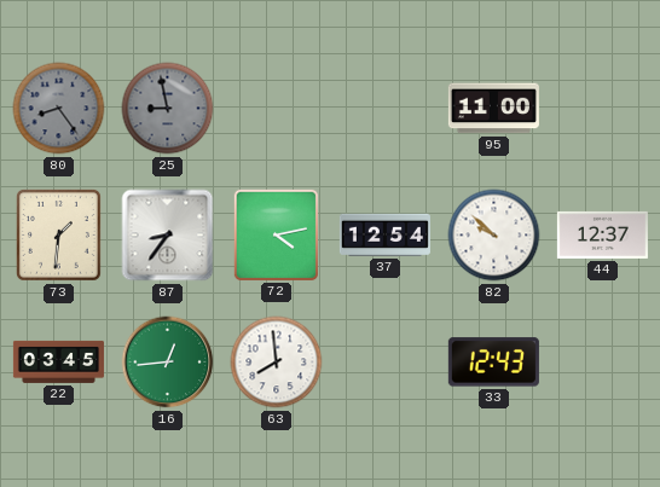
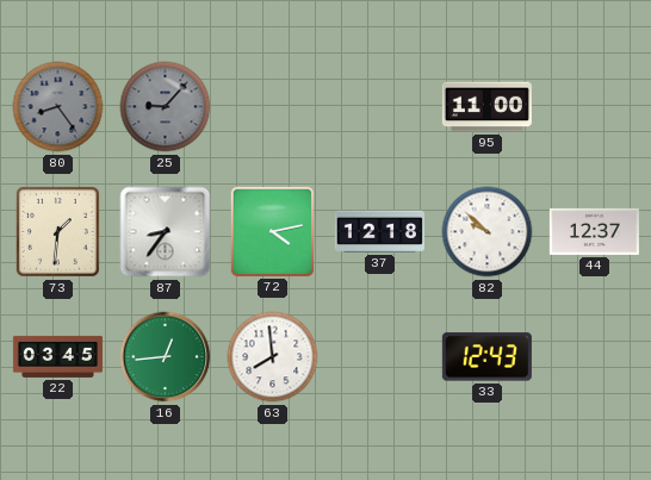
25: 8:58 -> 9:07
37: 12:54 -> 12:18
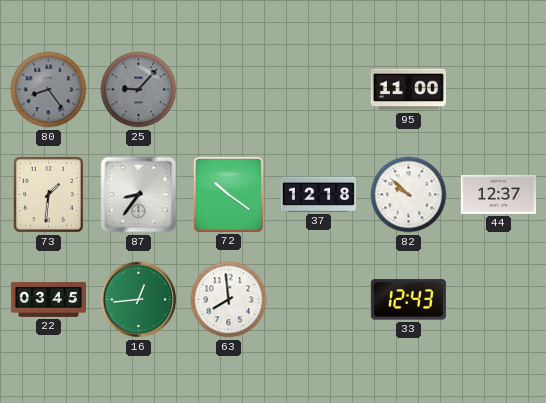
72: 4:13 -> 10:21
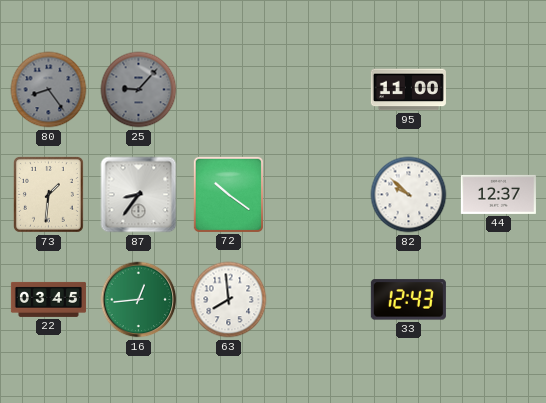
37: 12:18 -> none
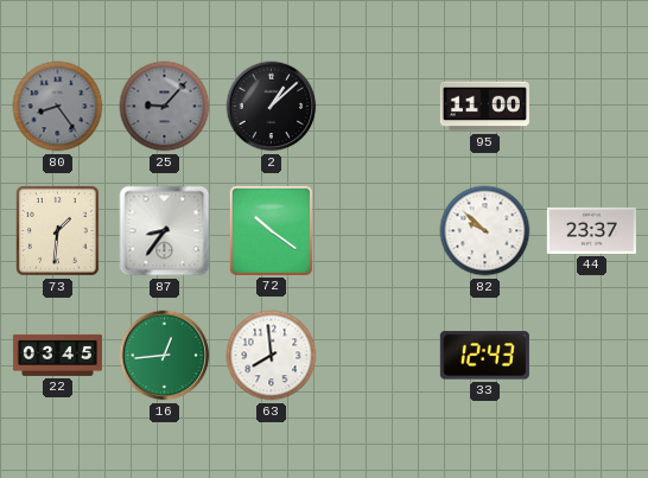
2: none -> 1:08
44: 12:37 -> 23:37
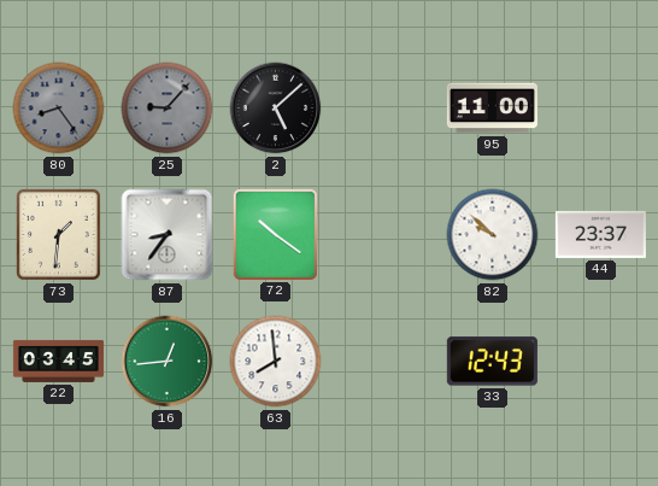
2: 1:08 -> 5:08
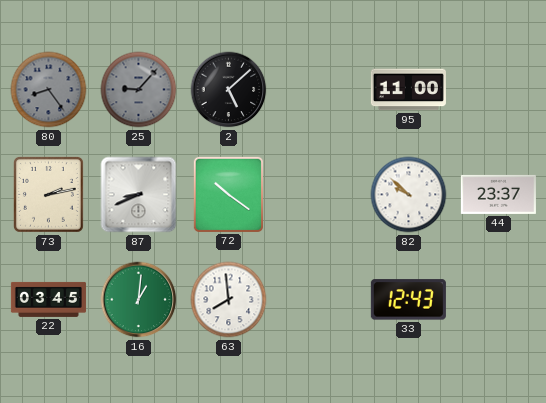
73: 1:31 -> 2:13
87: 8:36 -> 8:41
16: 12:44 -> 1:01
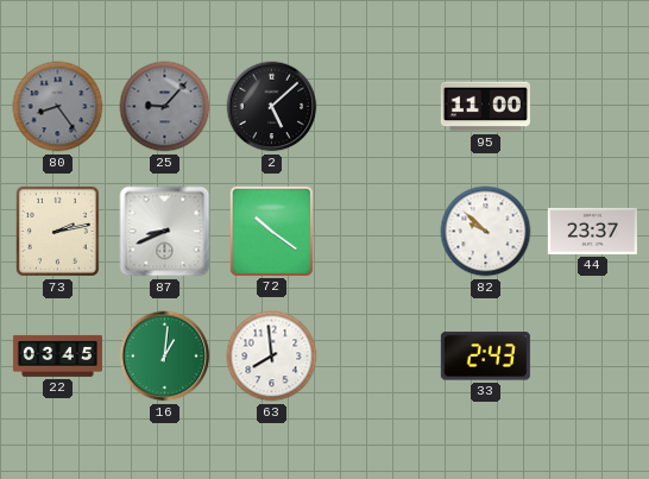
33: 12:43 -> 2:43
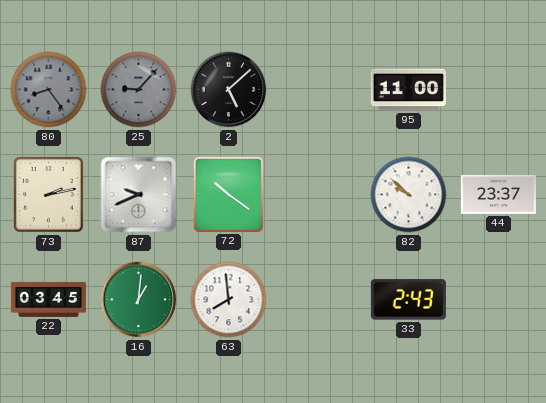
87: 8:41 -> 9:41
